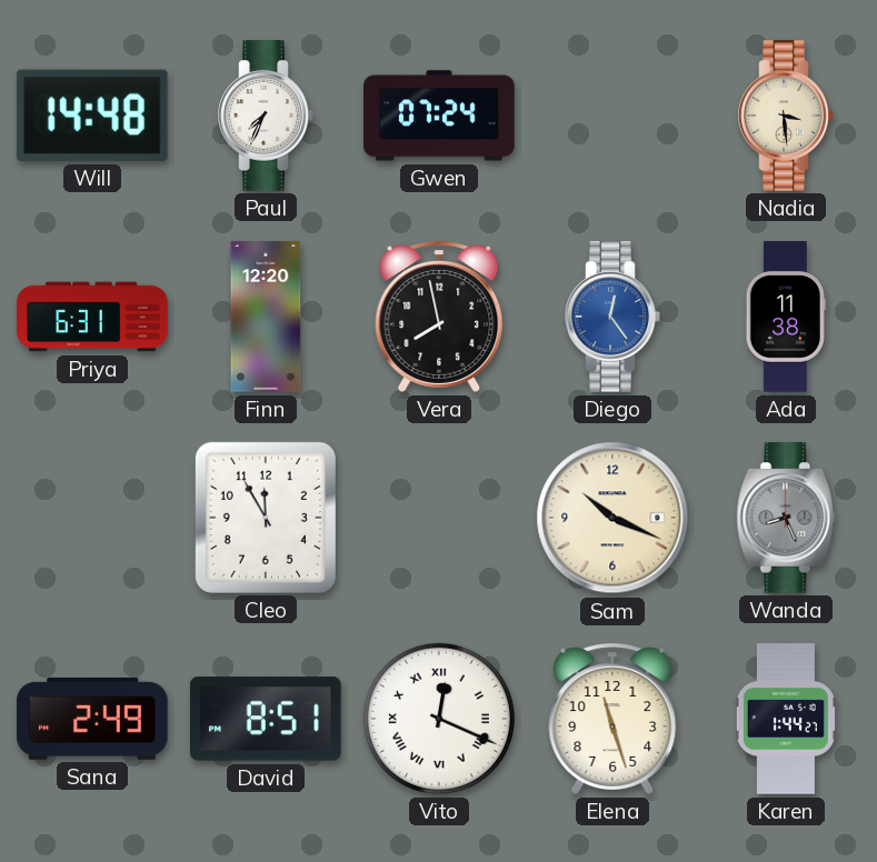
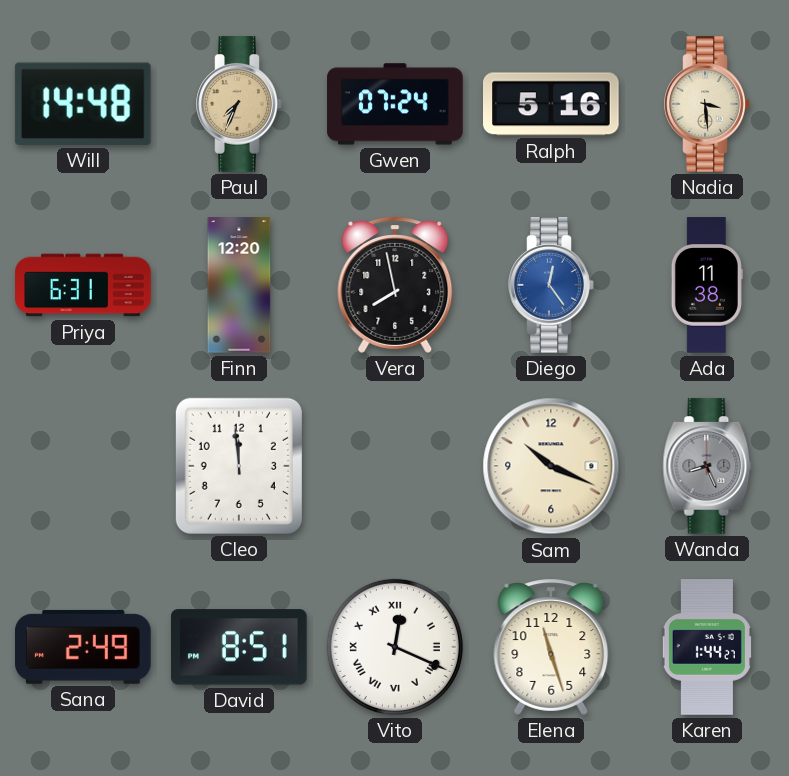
Paul dial: white -> champagne
Ralph: none -> 5:16
Cleo: 11:55 -> 11:59
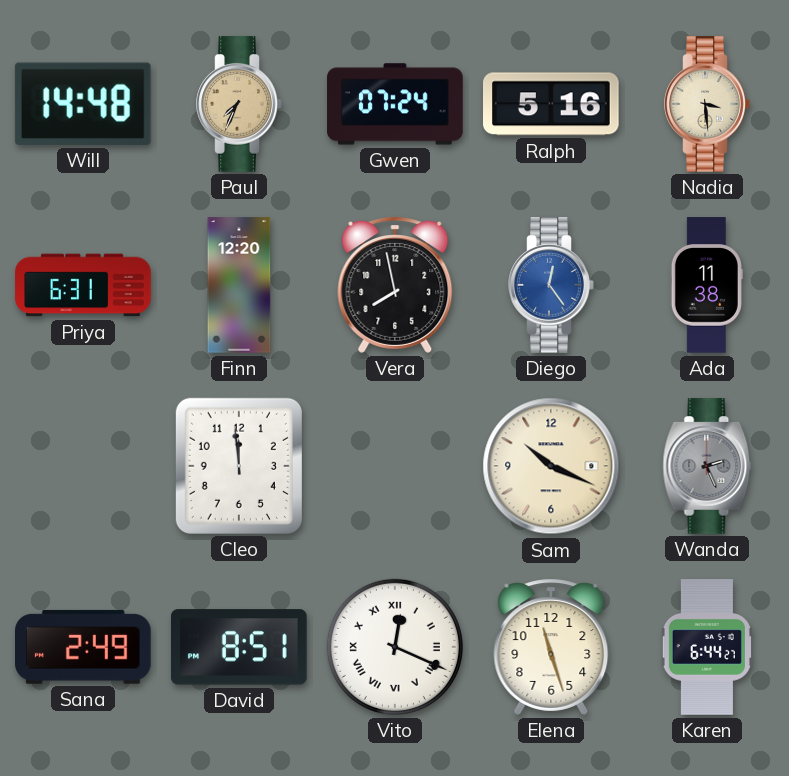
Wanda: 8:26 -> 2:26
Karen: 1:44 -> 6:44
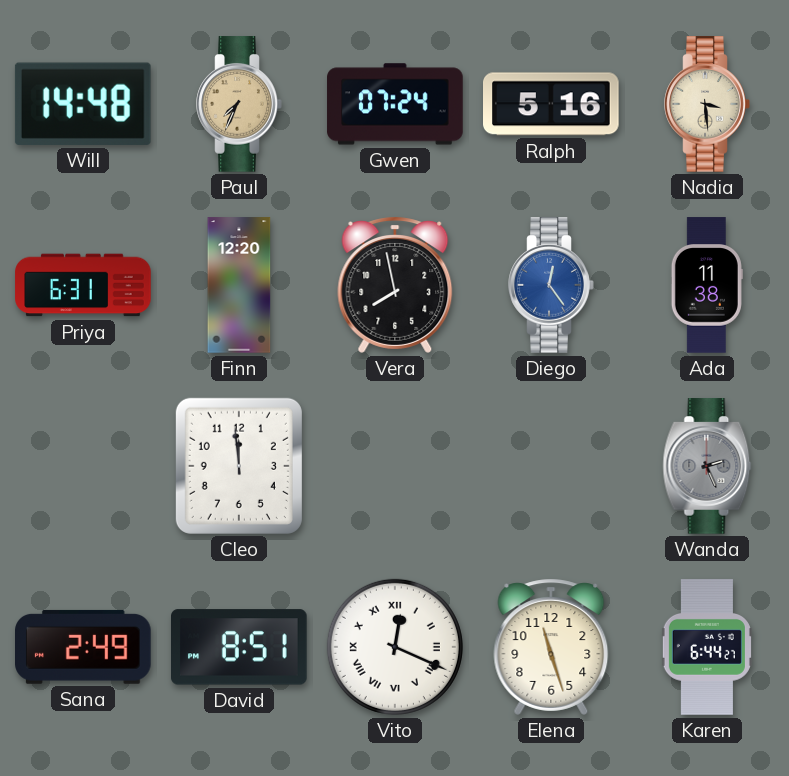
Sam: 10:19 -> none
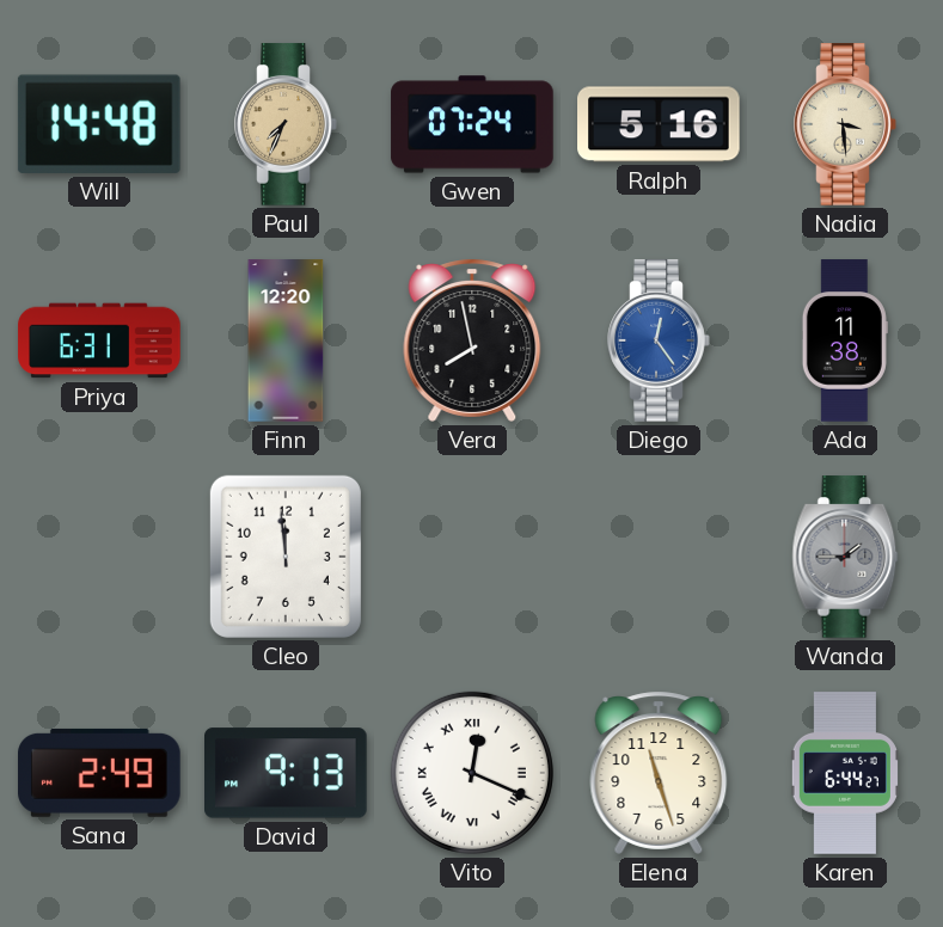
Wanda: 2:26 -> 1:45
David: 8:51 -> 9:13
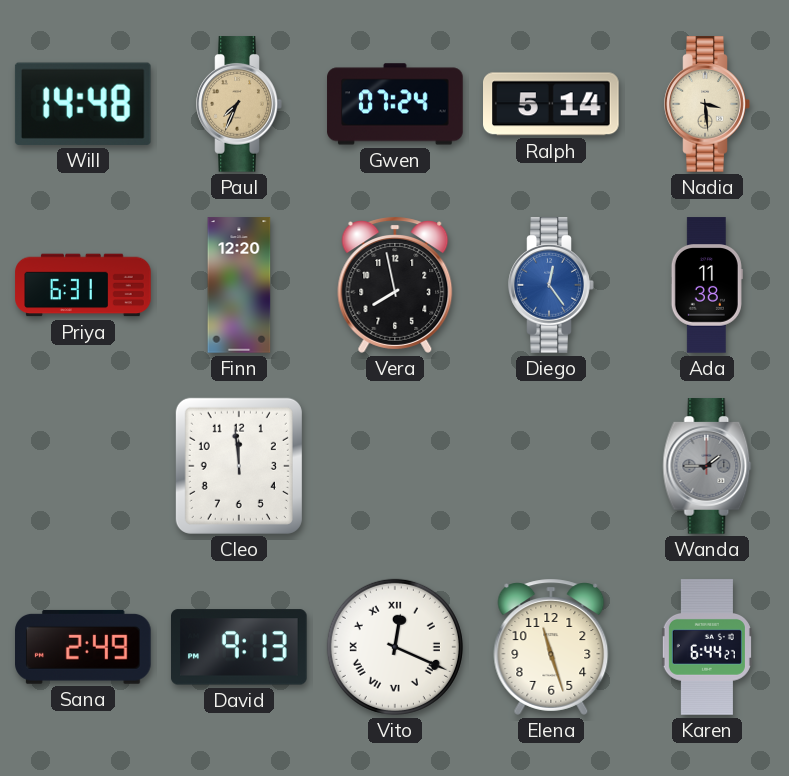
Ralph: 5:16 -> 5:14
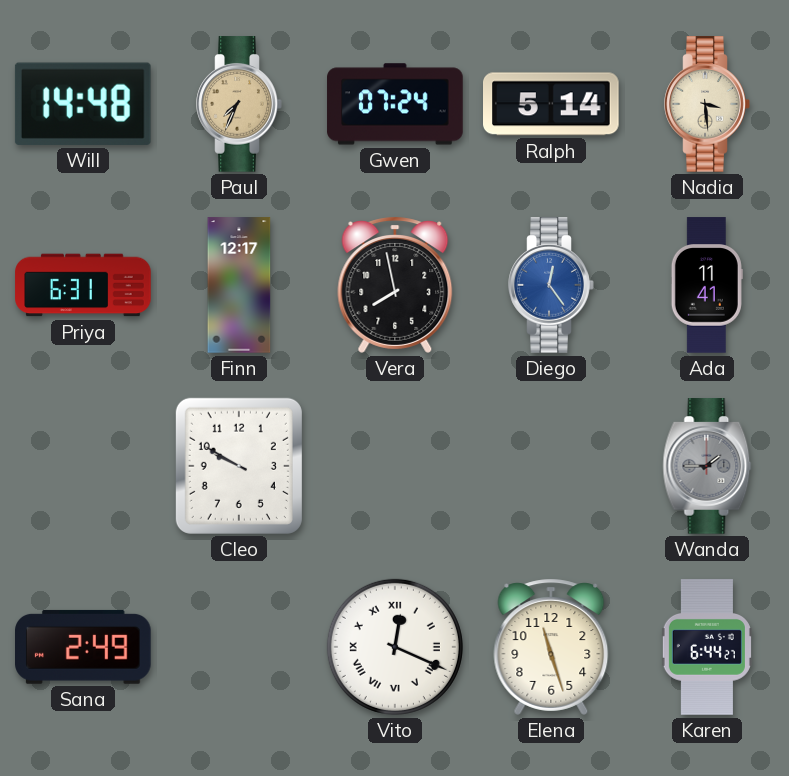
Finn: 12:20 -> 12:17
Ada: 11:38 -> 11:41
Cleo: 11:59 -> 9:50
David: 9:13 -> none
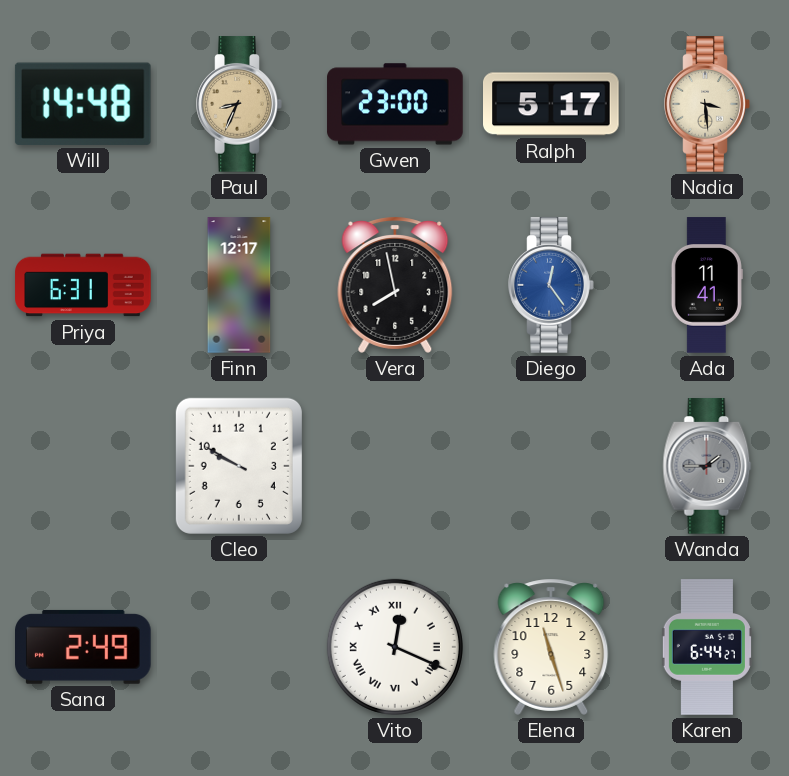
Paul: 7:34 -> 8:34
Gwen: 07:24 -> 23:00
Ralph: 5:14 -> 5:17
